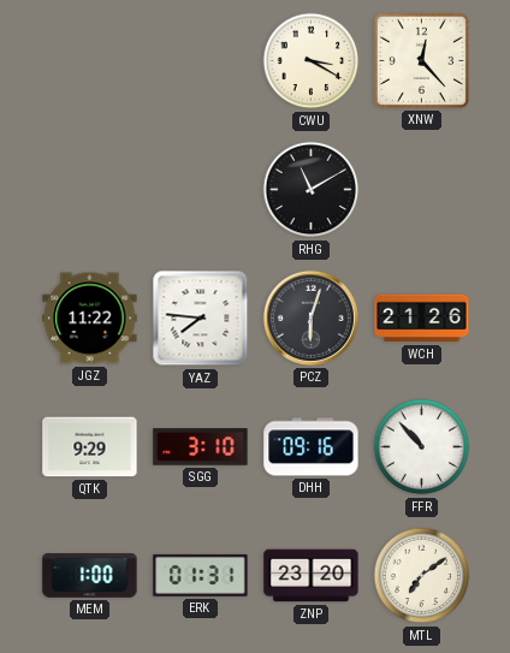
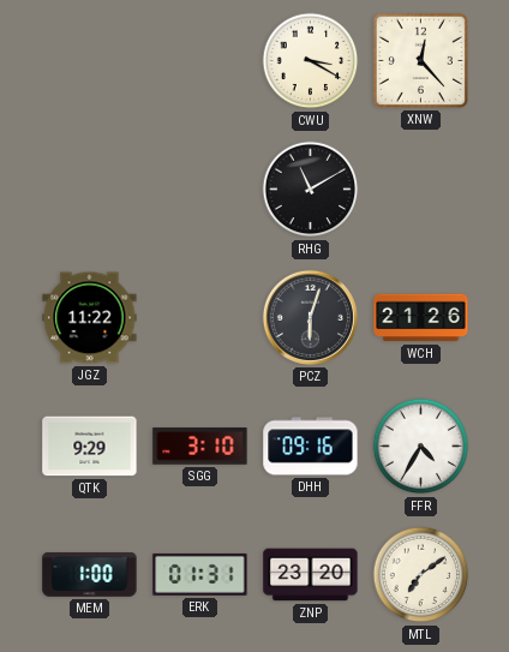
YAZ: 7:46 -> none
FFR: 10:53 -> 4:35
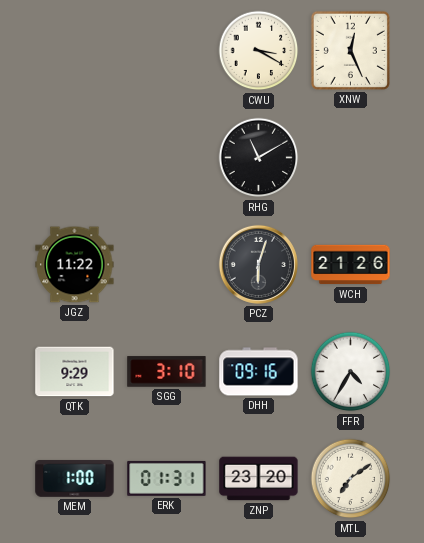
XNW: 12:23 -> 12:26
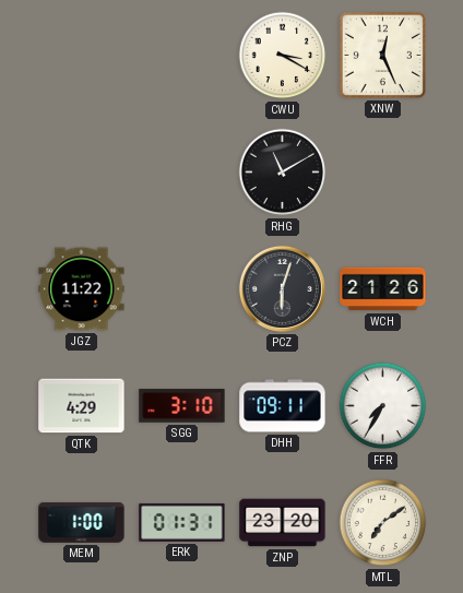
QTK: 9:29 -> 4:29
DHH: 09:16 -> 09:11
FFR: 4:35 -> 7:35
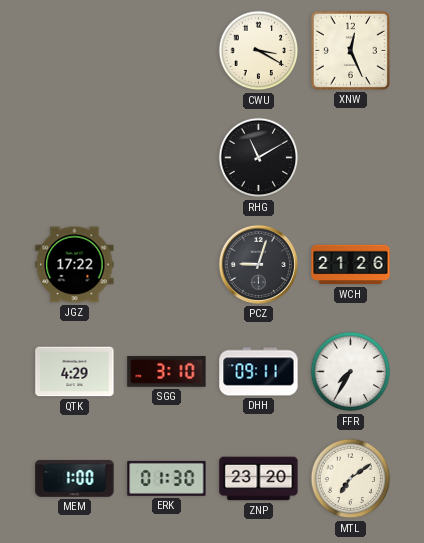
JGZ: 11:22 -> 17:22
PCZ: 6:03 -> 9:03
ERK: 01:31 -> 01:30
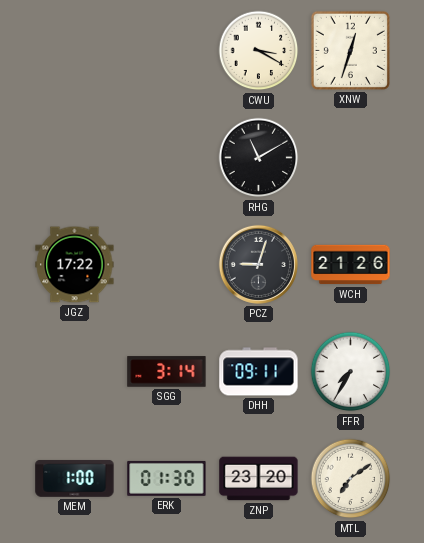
XNW: 12:26 -> 12:33
QTK: 4:29 -> none
SGG: 3:10 -> 3:14
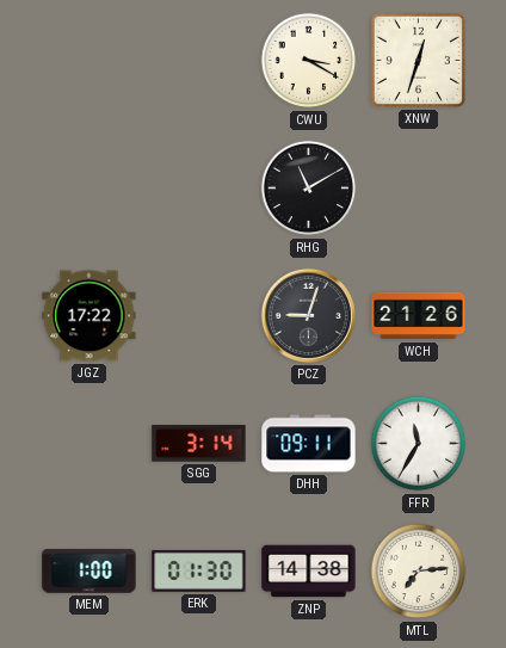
FFR: 7:35 -> 11:35
ZNP: 23:20 -> 14:38
MTL: 7:09 -> 7:14
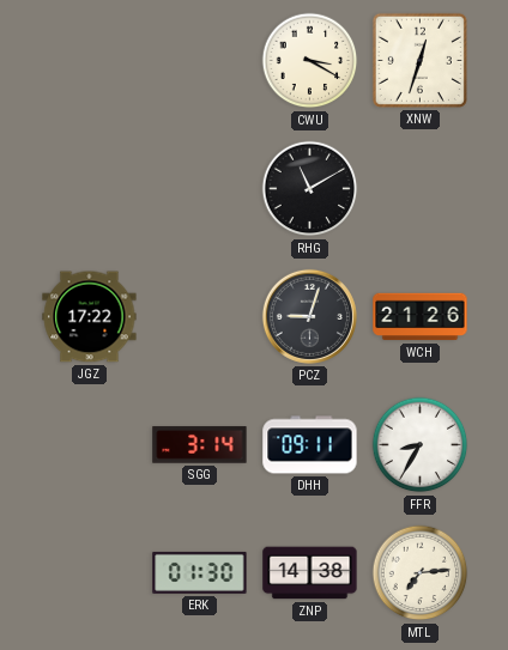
FFR: 11:35 -> 8:35
MEM: 1:00 -> none
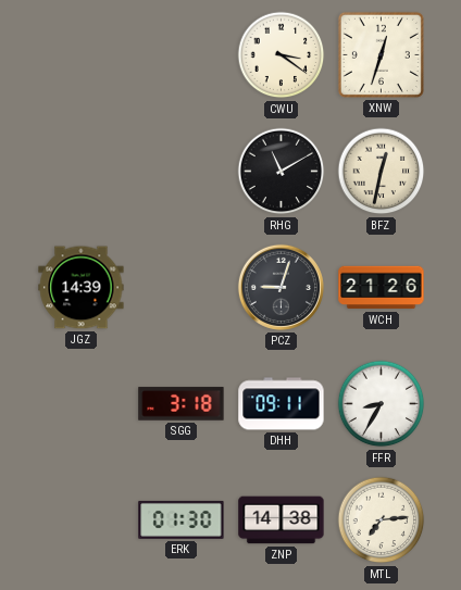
CWU: 3:20 -> 3:21
BFZ: none -> 12:32
JGZ: 17:22 -> 14:39
SGG: 3:14 -> 3:18
